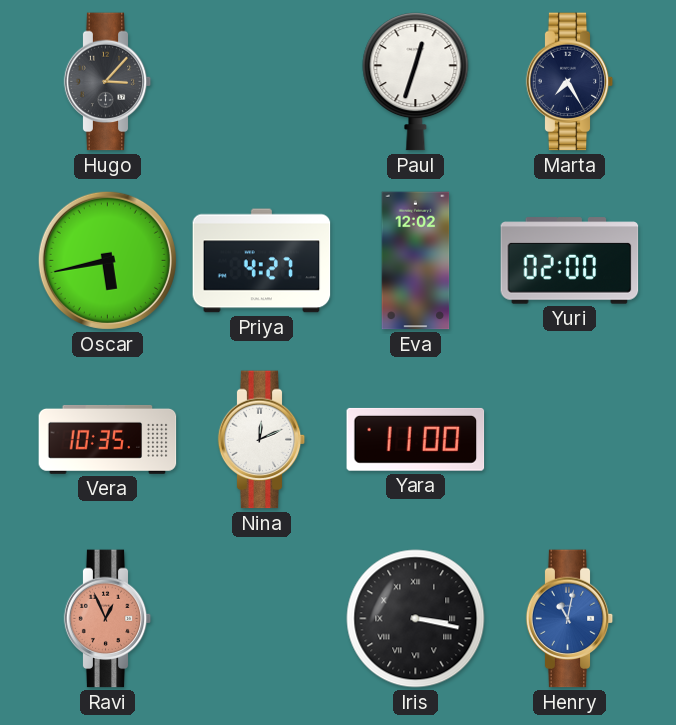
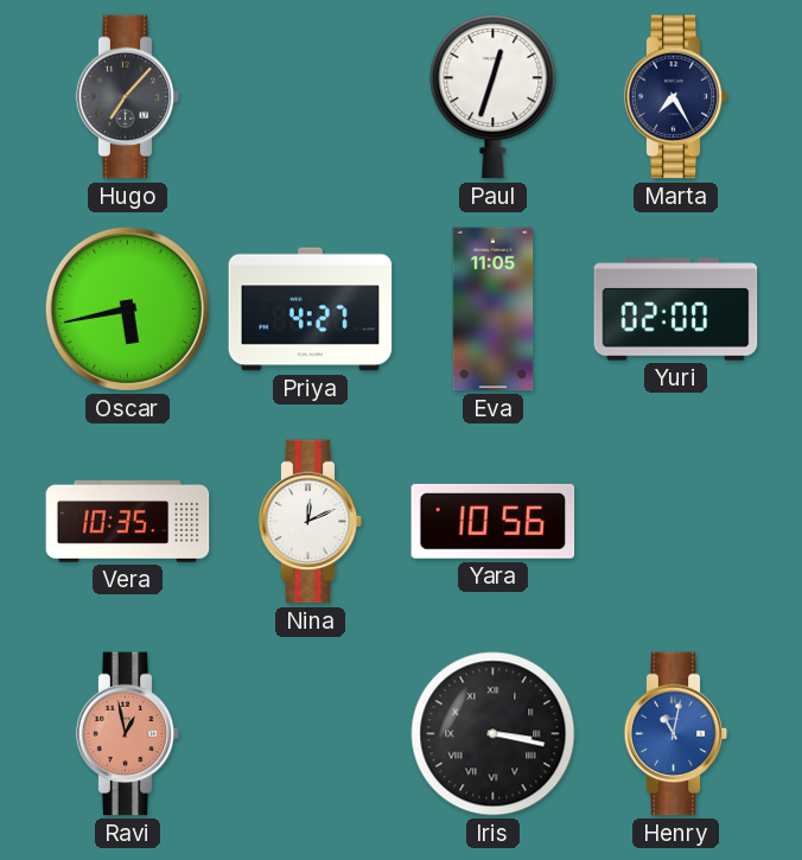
Hugo: 3:07 -> 7:07
Eva: 12:02 -> 11:05
Yara: 11:00 -> 10:56
Ravi: 12:56 -> 12:58
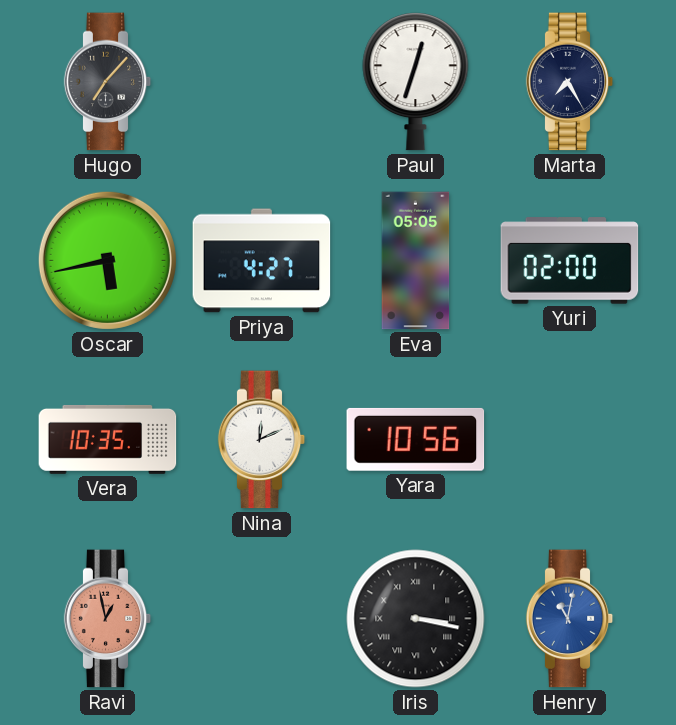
Eva: 11:05 -> 05:05
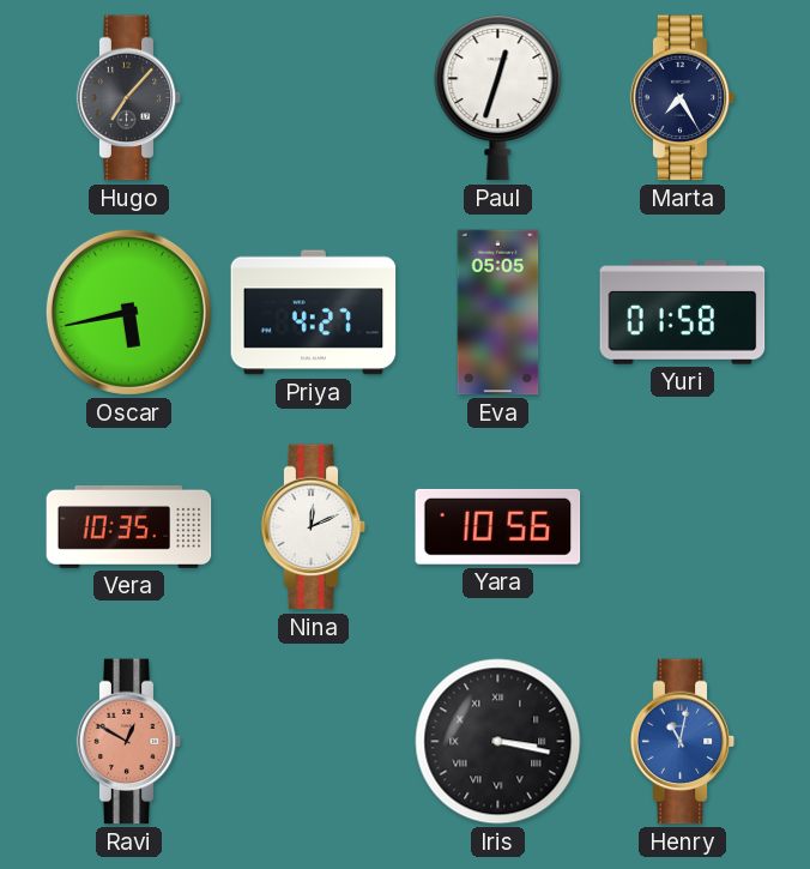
Yuri: 02:00 -> 01:58
Ravi: 12:58 -> 12:50
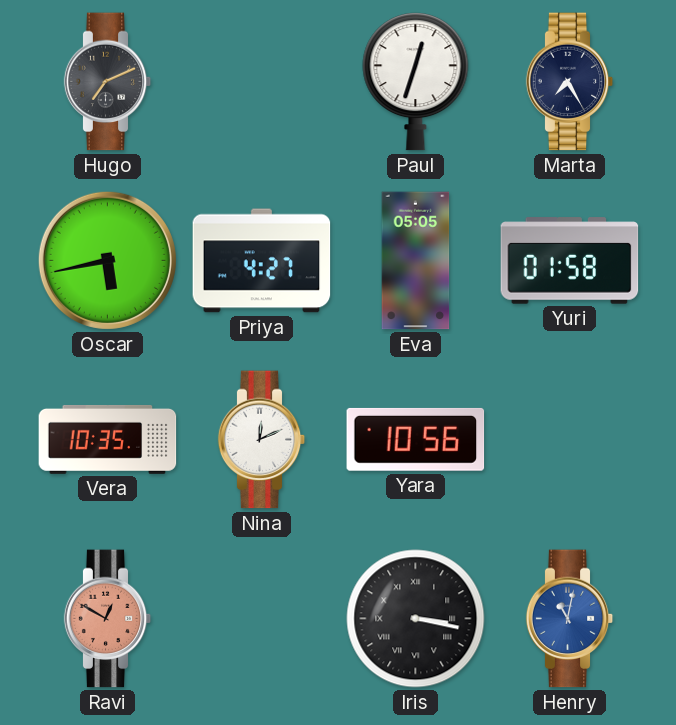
Hugo: 7:07 -> 7:11
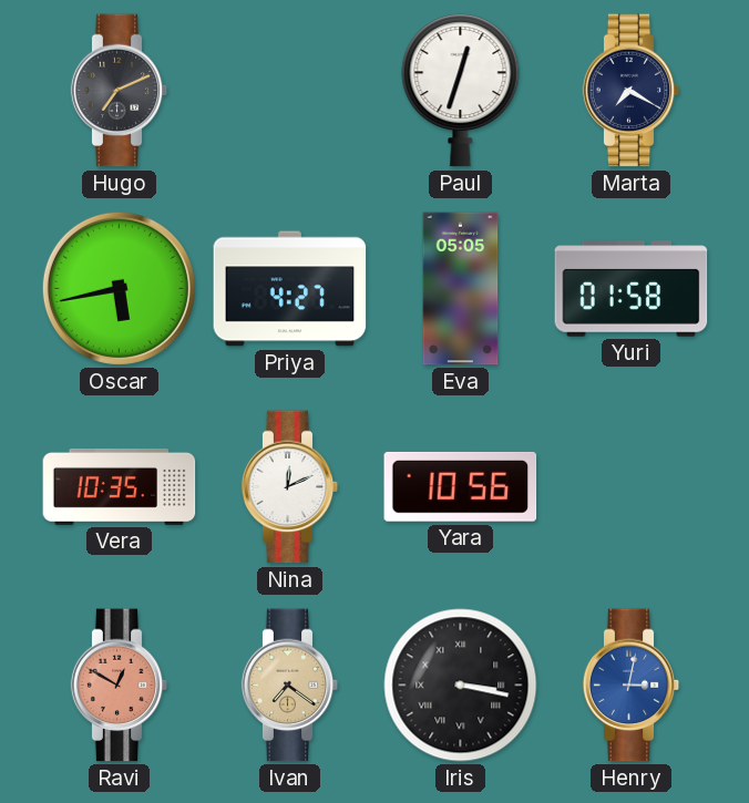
Marta: 7:25 -> 7:20
Ivan: none -> 7:21
Henry: 11:02 -> 3:02
